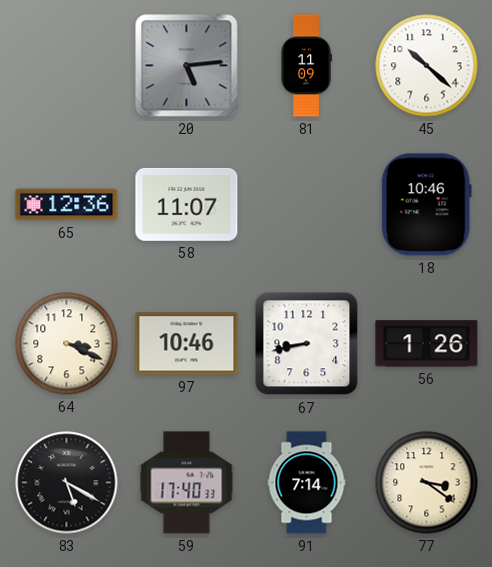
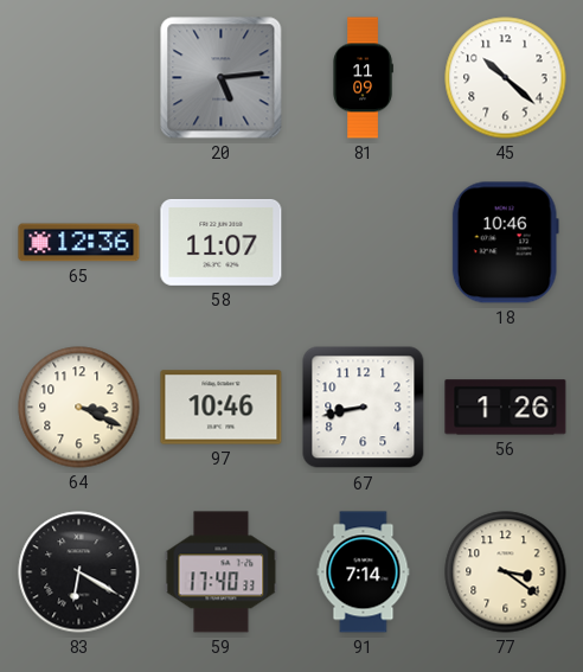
83: 5:20 -> 6:20
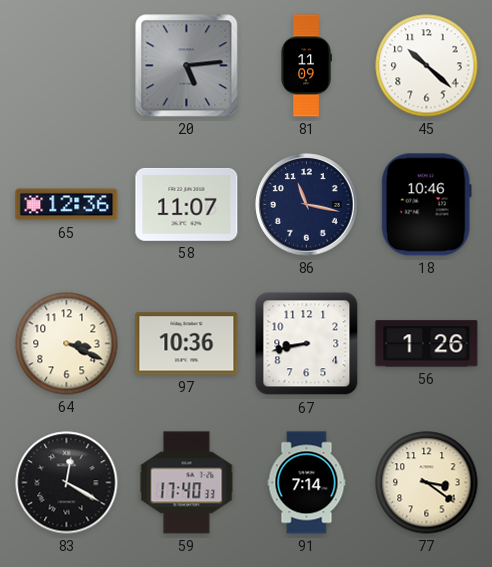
86: none -> 11:17
97: 10:46 -> 10:36
83: 6:20 -> 12:20
